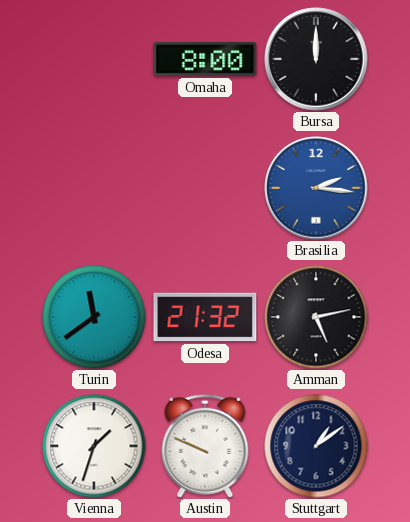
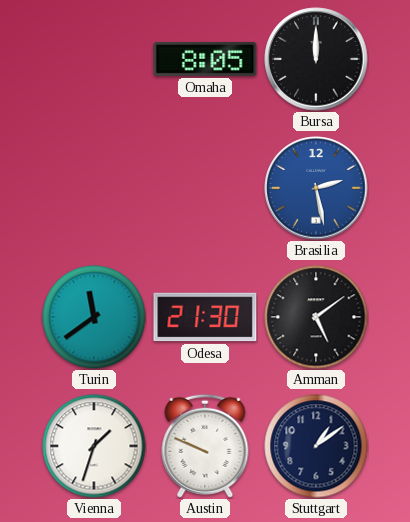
Omaha: 8:00 -> 8:05
Brasilia: 2:16 -> 2:28
Odesa: 21:32 -> 21:30
Amman: 5:13 -> 5:09
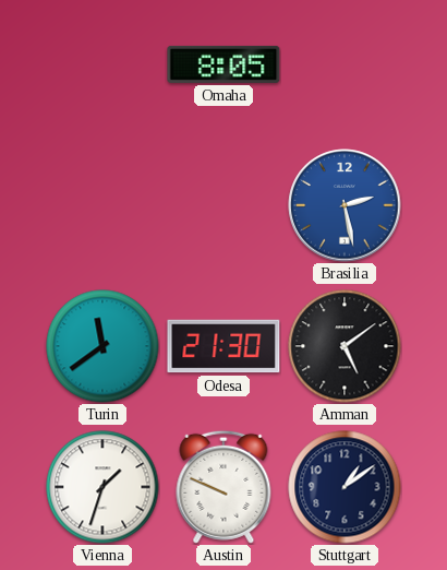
Bursa: 12:00 -> none
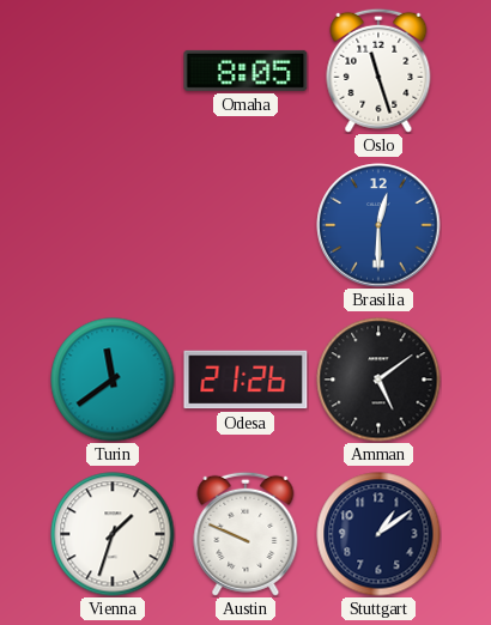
Oslo: none -> 11:27
Brasilia: 2:28 -> 12:30
Odesa: 21:30 -> 21:26
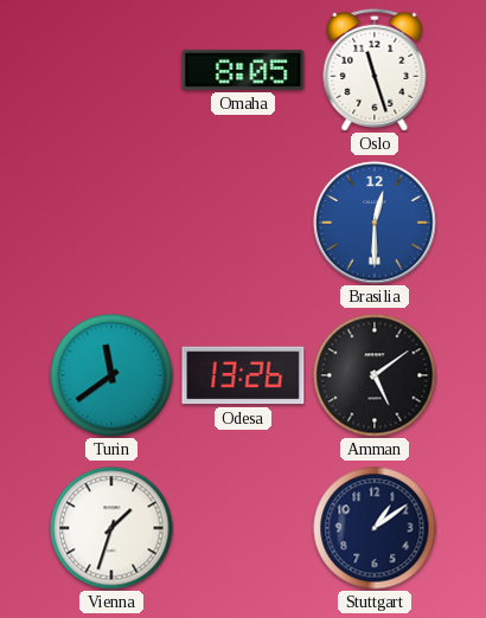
Odesa: 21:26 -> 13:26
Austin: 9:49 -> none
